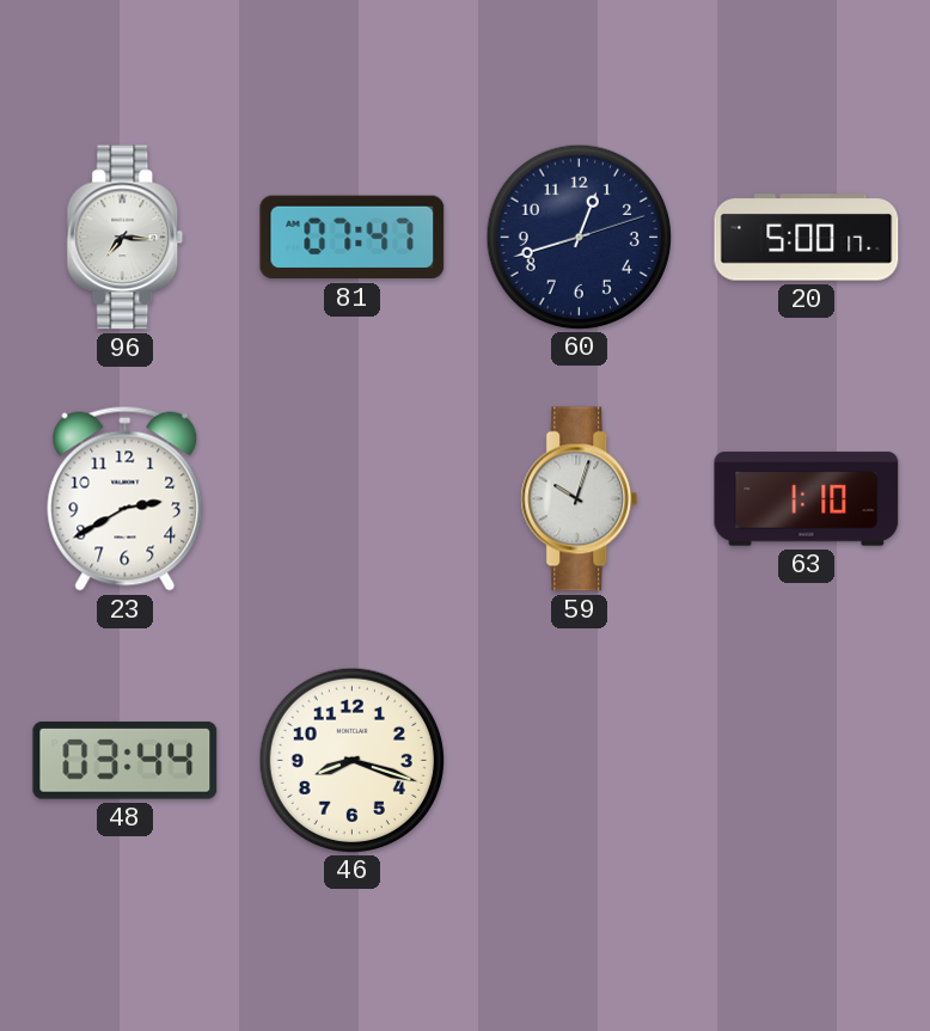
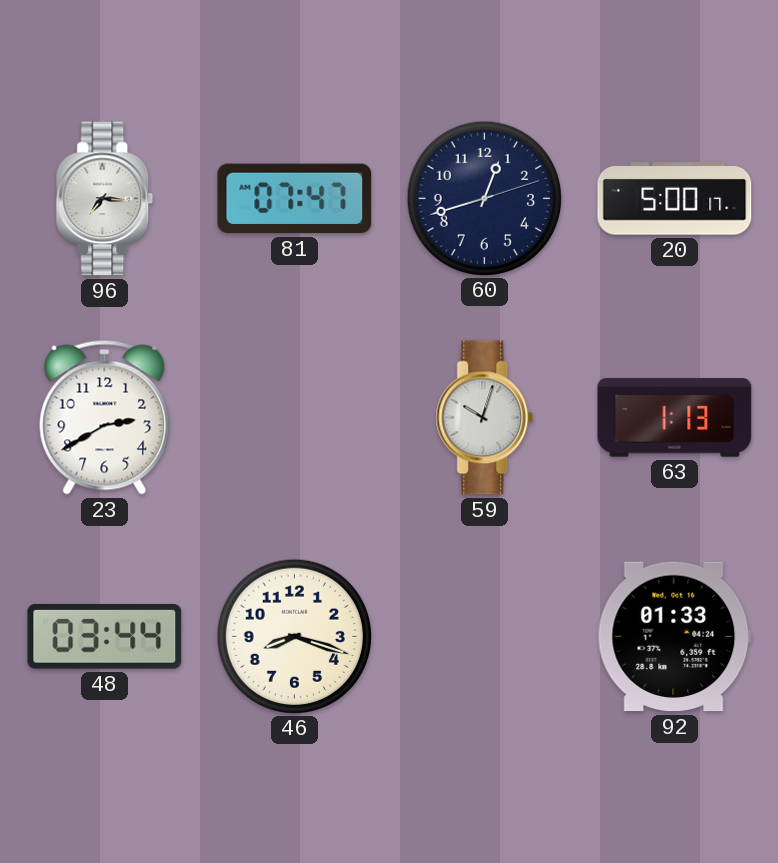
63: 1:10 -> 1:13
92: none -> 01:33
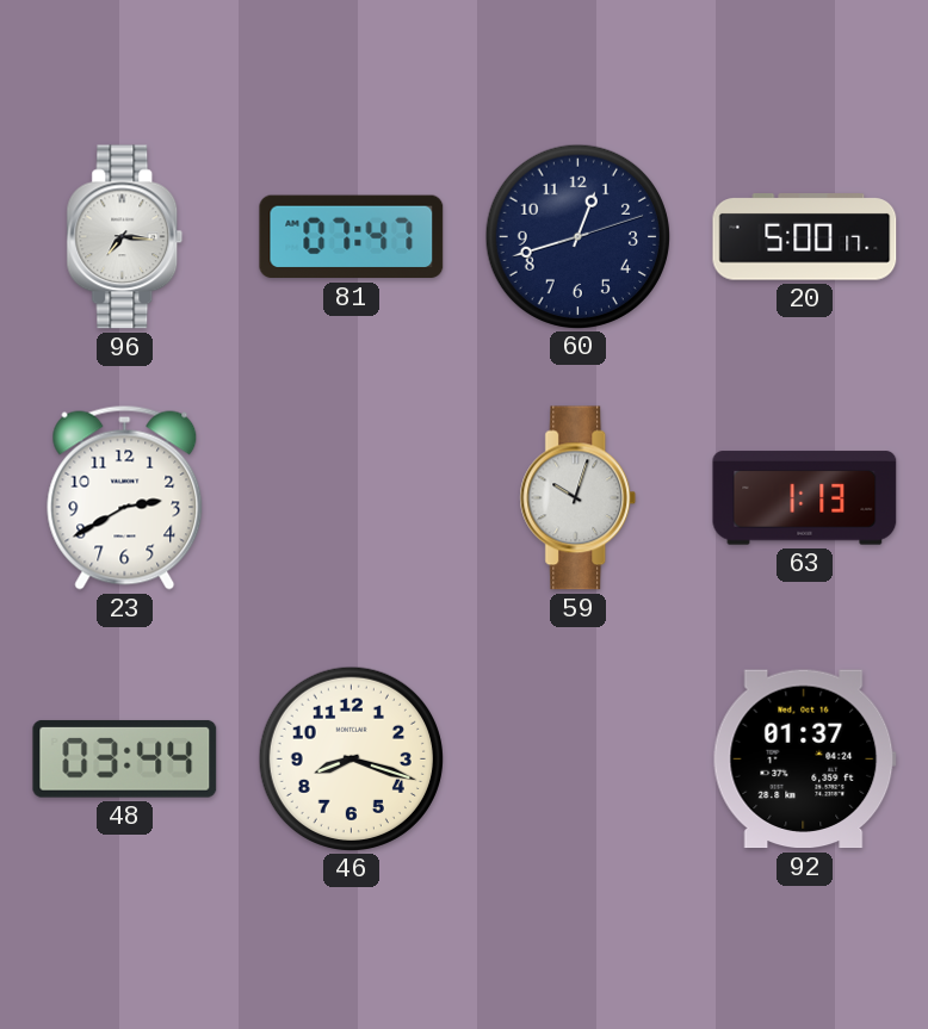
92: 01:33 -> 01:37
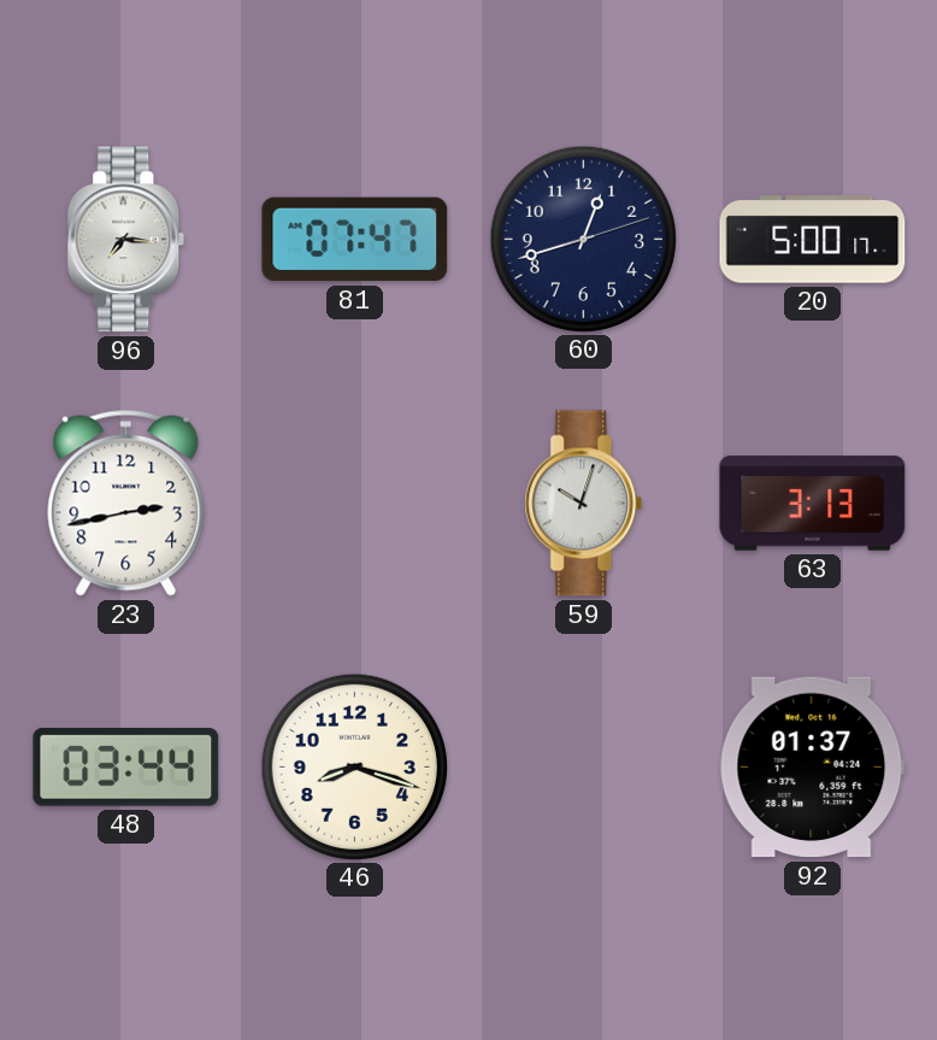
23: 2:40 -> 2:43
63: 1:13 -> 3:13
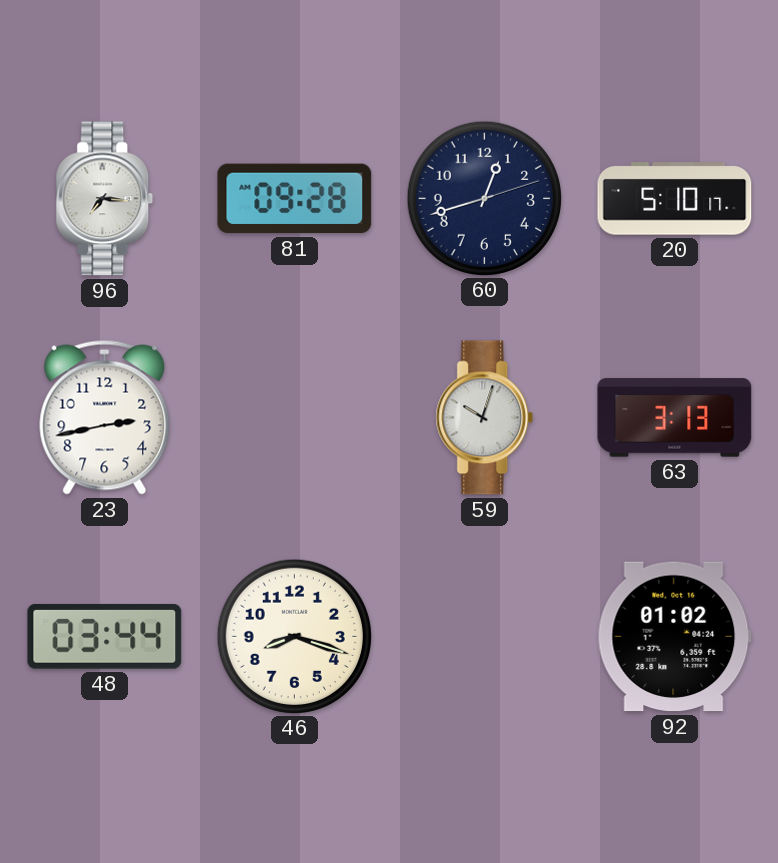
81: 07:47 -> 09:28
20: 5:00 -> 5:10
92: 01:37 -> 01:02
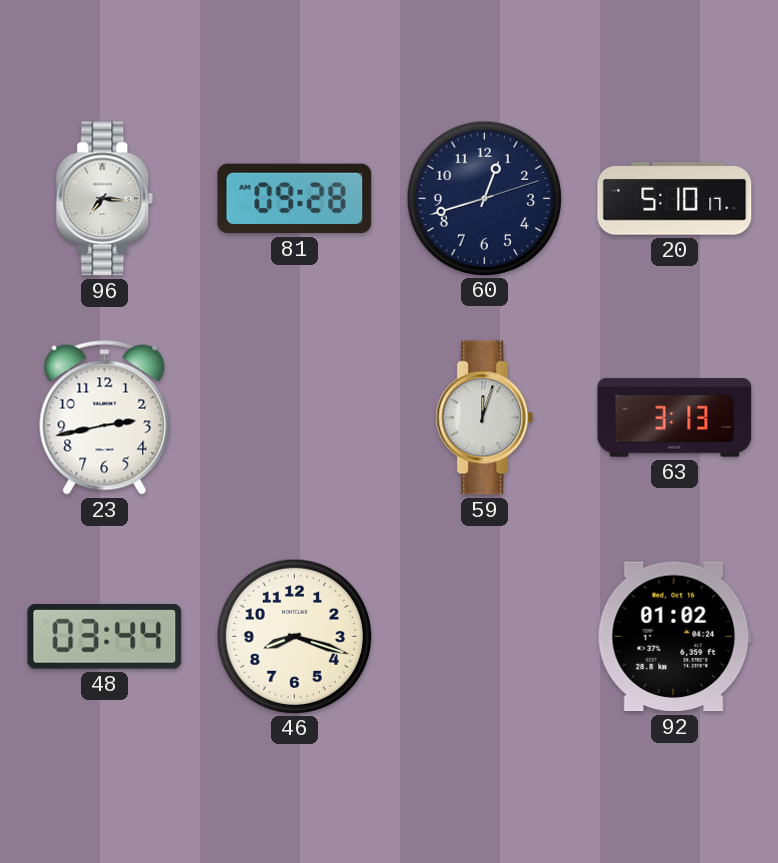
59: 10:03 -> 12:03
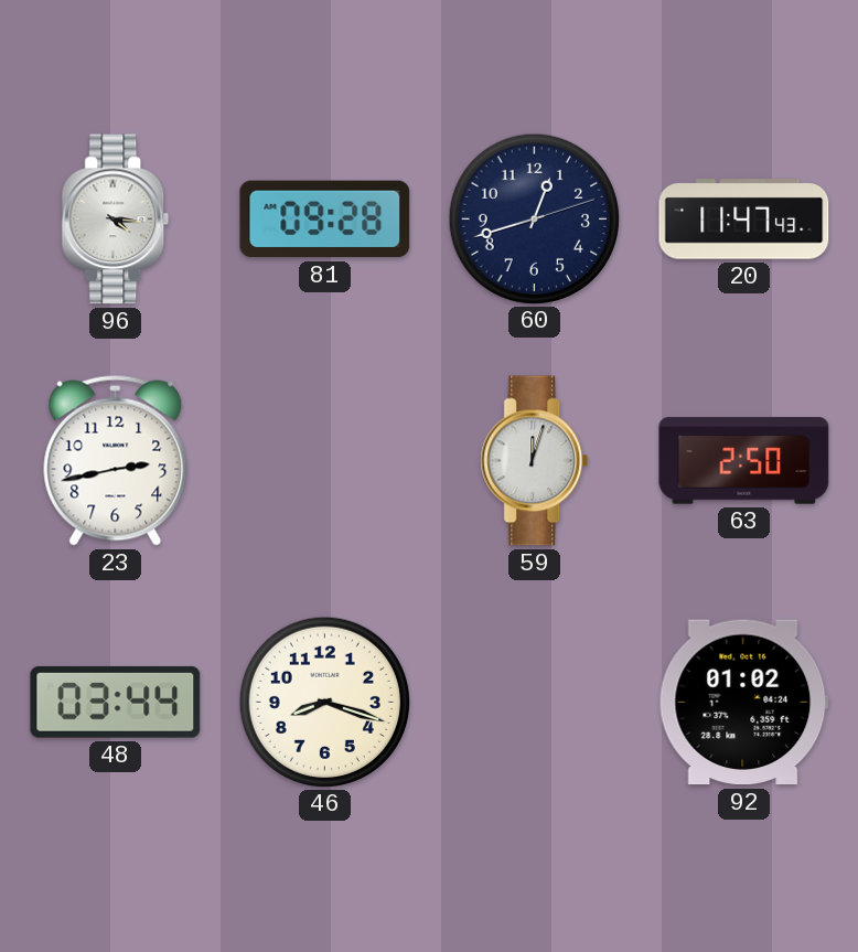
96: 7:16 -> 4:16
20: 5:10 -> 11:47
63: 3:13 -> 2:50
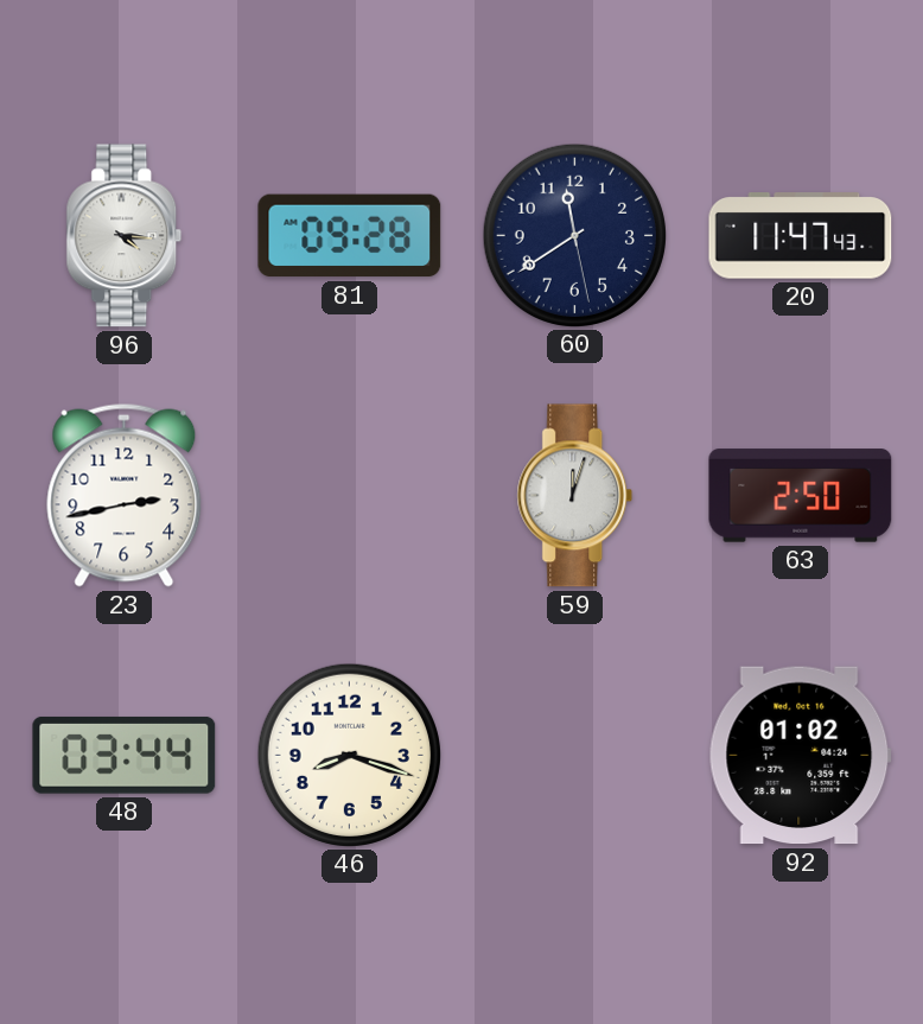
60: 12:42 -> 11:39
